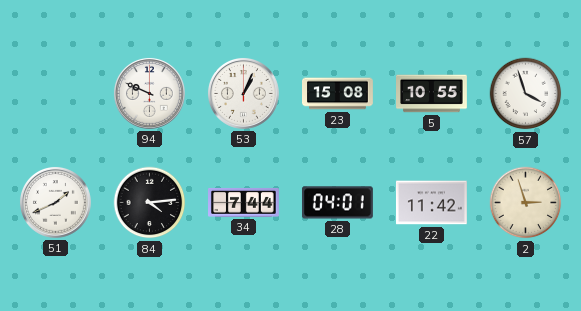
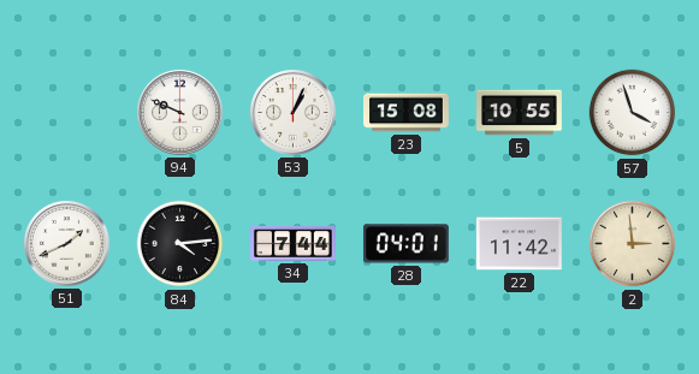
2: 2:57 -> 2:59
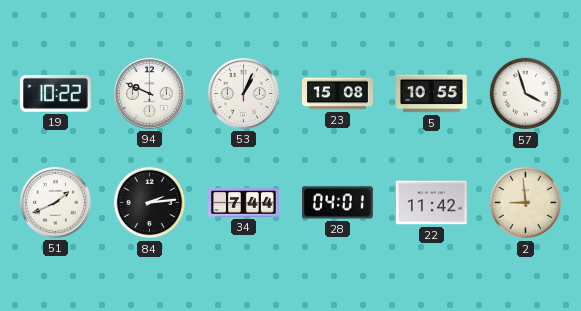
19: none -> 10:22
84: 4:14 -> 2:14
2: 2:59 -> 8:59
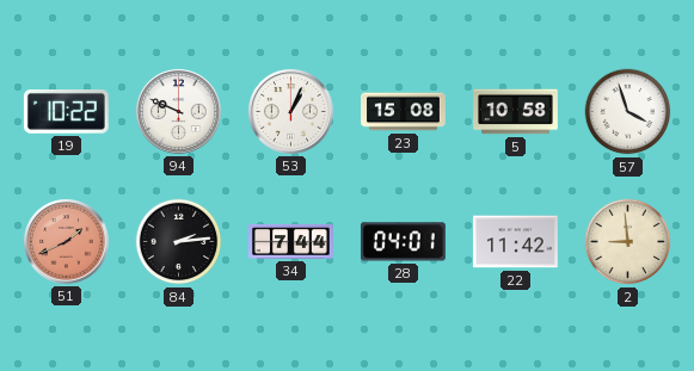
5: 10:55 -> 10:58
51 dial: white -> salmon
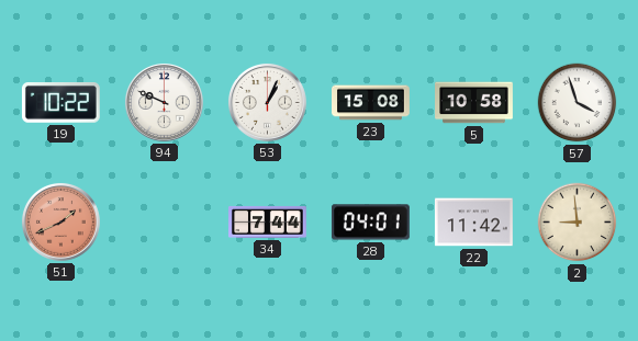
84: 2:14 -> none
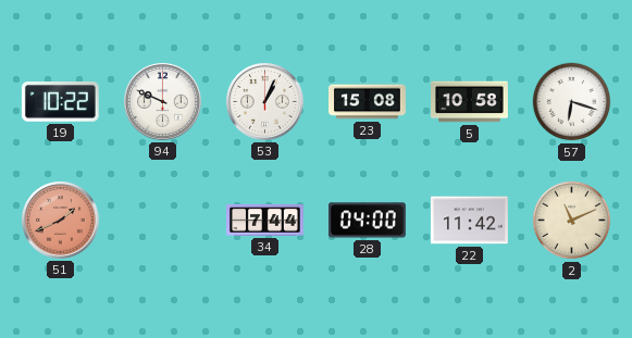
57: 3:57 -> 6:18
28: 04:01 -> 04:00
2: 8:59 -> 11:11
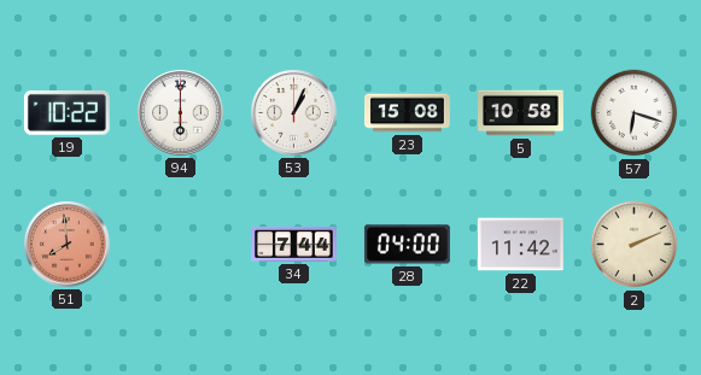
94: 9:49 -> 6:00
51: 1:41 -> 7:59
2: 11:11 -> 2:11
